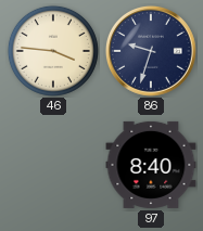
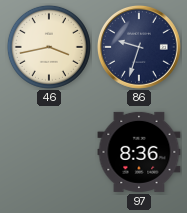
46: 3:46 -> 3:43
97: 8:40 -> 8:36
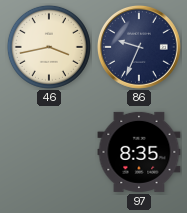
86: 9:33 -> 9:34
97: 8:36 -> 8:35
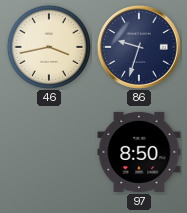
86: 9:34 -> 9:33
97: 8:35 -> 8:50
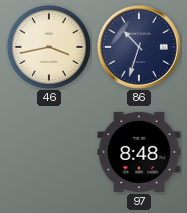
86: 9:33 -> 10:33
97: 8:50 -> 8:48
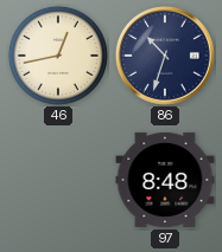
46: 3:43 -> 12:43
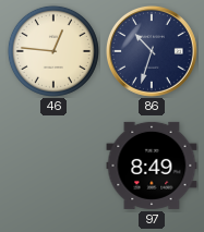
46: 12:43 -> 12:46
97: 8:48 -> 8:49
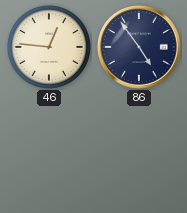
86: 10:33 -> 4:54
97: 8:49 -> none
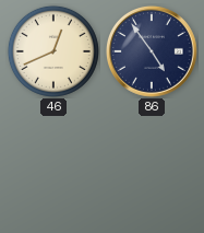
46: 12:46 -> 12:41
